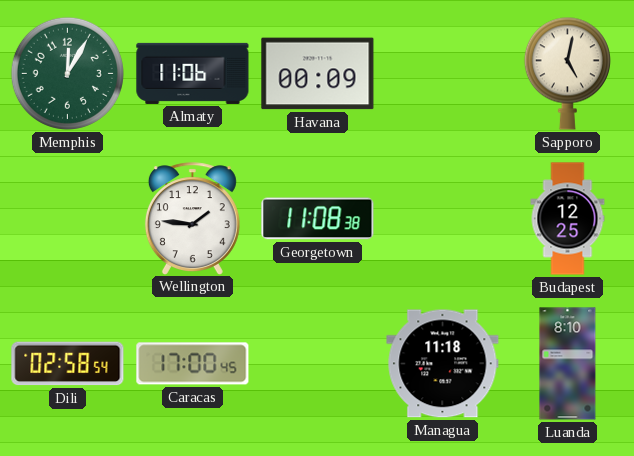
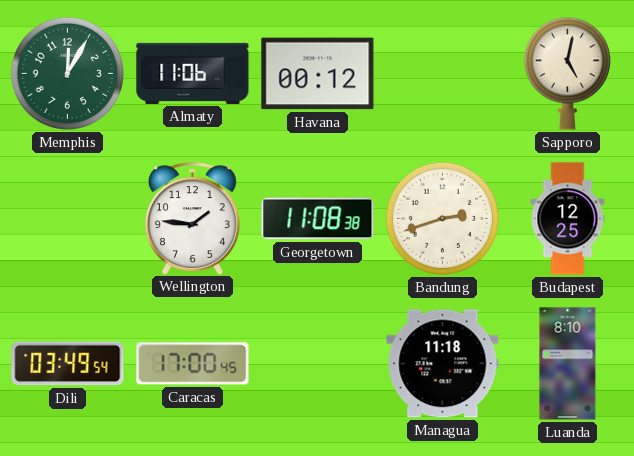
Havana: 00:09 -> 00:12
Bandung: none -> 2:42
Dili: 02:58 -> 03:49
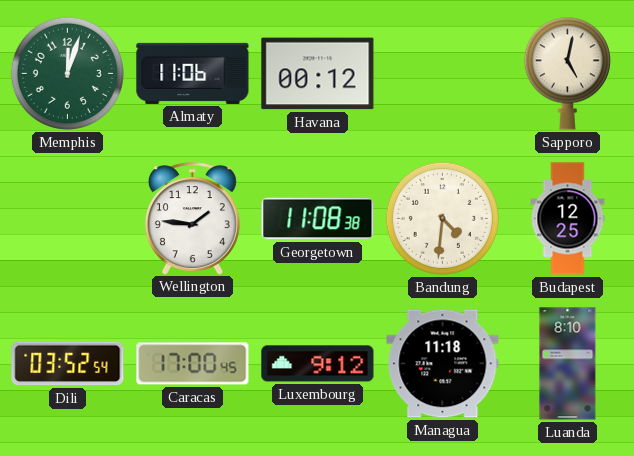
Memphis: 12:05 -> 12:03
Bandung: 2:42 -> 4:31
Dili: 03:49 -> 03:52
Luxembourg: none -> 9:12
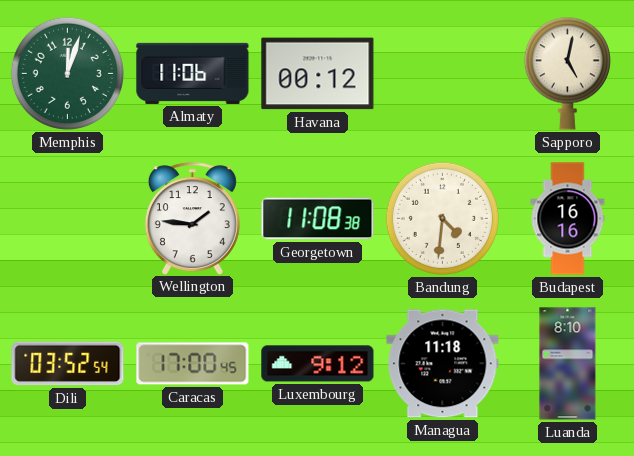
Budapest: 12:25 -> 16:16
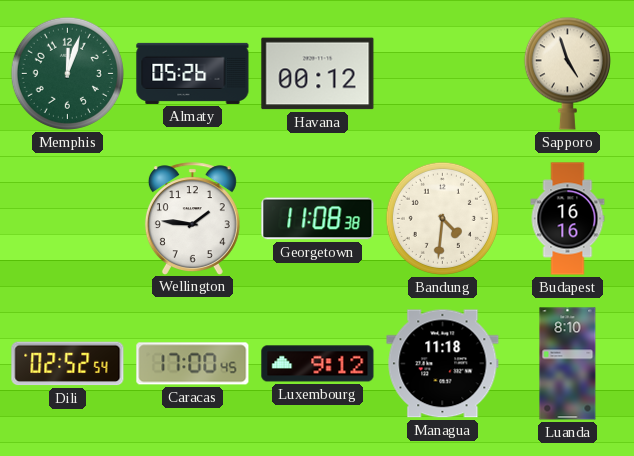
Almaty: 11:06 -> 05:26
Sapporo: 5:02 -> 4:57
Dili: 03:52 -> 02:52
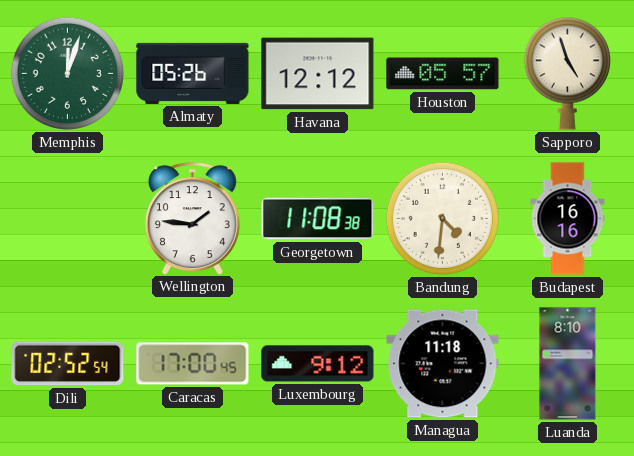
Havana: 00:12 -> 12:12
Houston: none -> 05:57
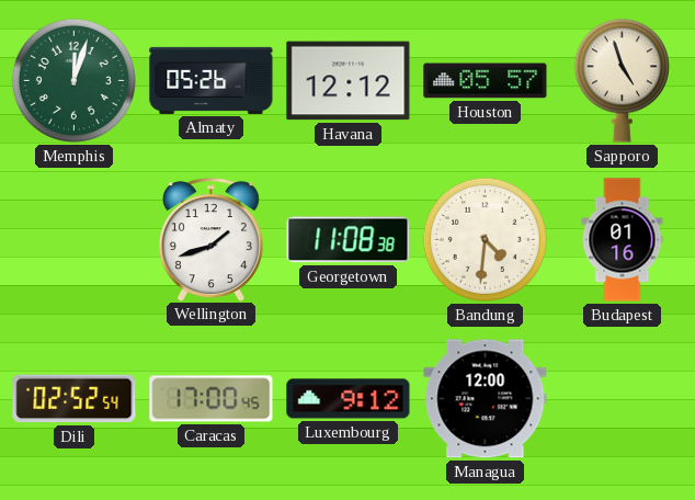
Wellington: 1:46 -> 1:42
Budapest: 16:16 -> 01:16
Managua: 11:18 -> 12:00
Luanda: 8:10 -> none
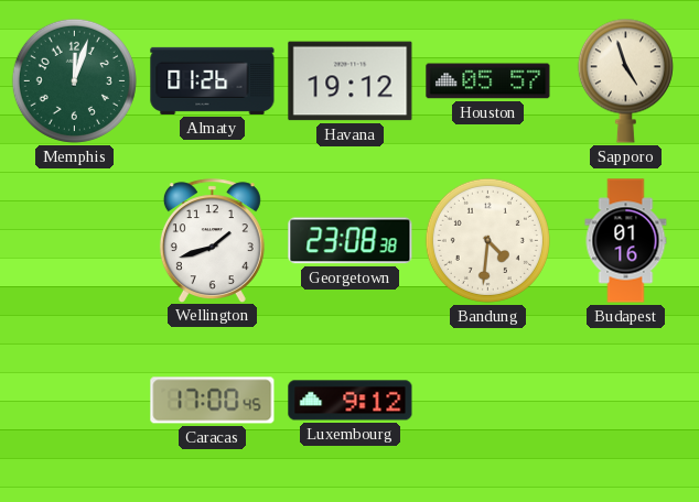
Almaty: 05:26 -> 01:26
Havana: 12:12 -> 19:12
Georgetown: 11:08 -> 23:08
Dili: 02:52 -> none
Managua: 12:00 -> none
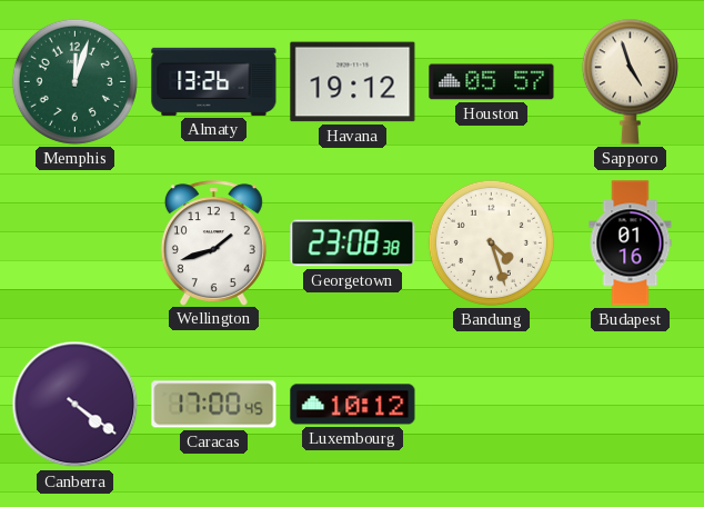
Almaty: 01:26 -> 13:26
Bandung: 4:31 -> 4:27
Canberra: none -> 4:21
Luxembourg: 9:12 -> 10:12
